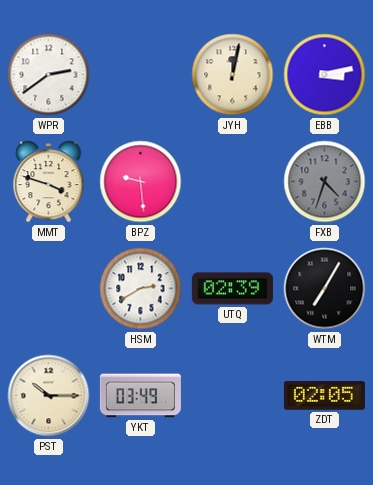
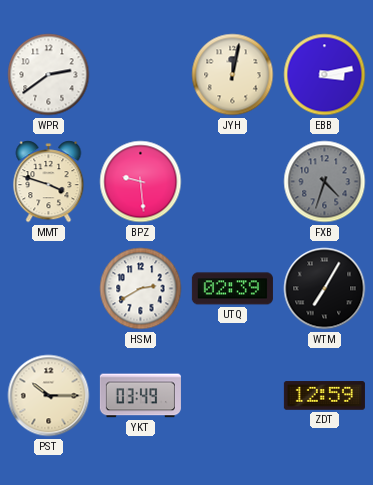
ZDT: 02:05 -> 12:59
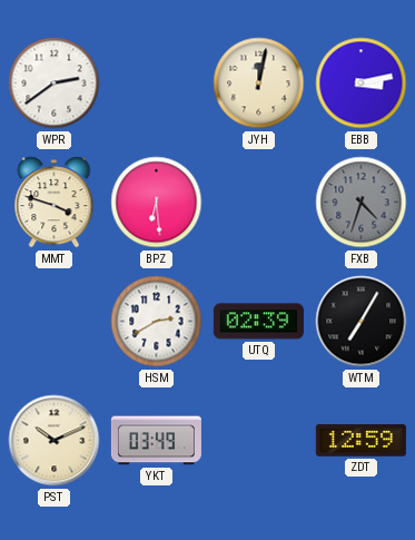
BPZ: 9:29 -> 6:29
PST: 10:15 -> 10:11
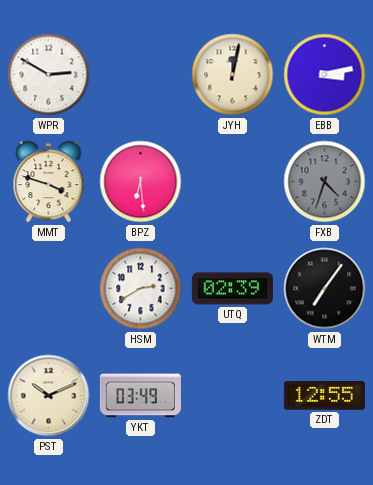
WPR: 2:39 -> 2:50
WTM: 7:05 -> 7:06
ZDT: 12:59 -> 12:55
